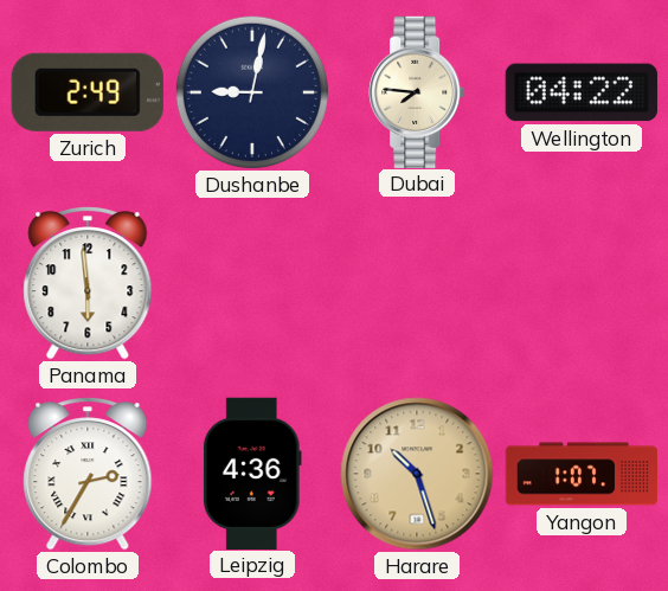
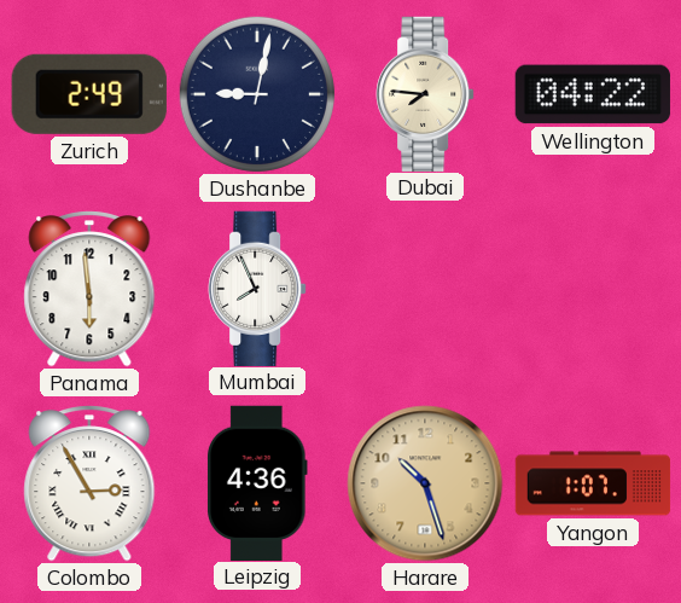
Mumbai: none -> 7:56
Colombo: 2:35 -> 2:55
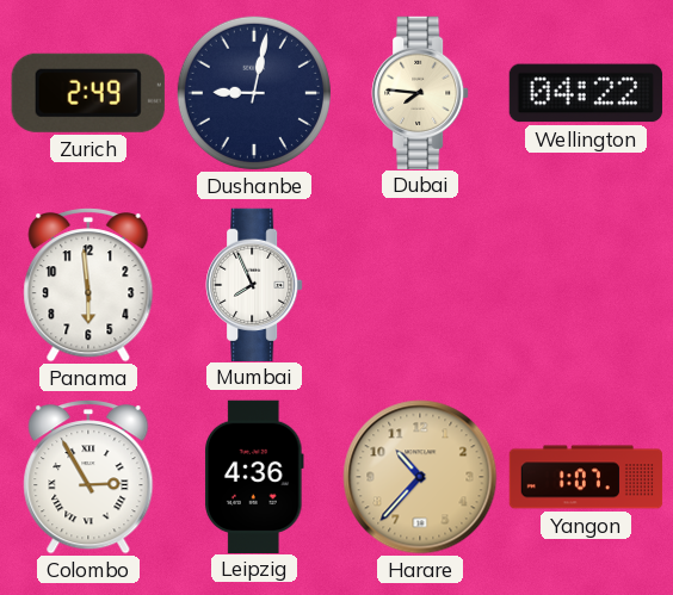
Harare: 10:27 -> 10:37
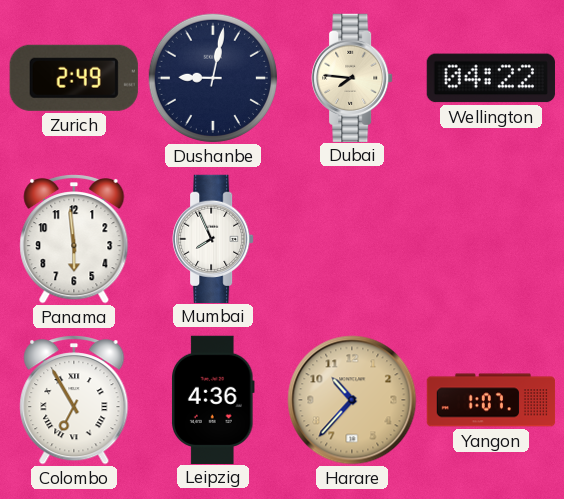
Colombo: 2:55 -> 6:55
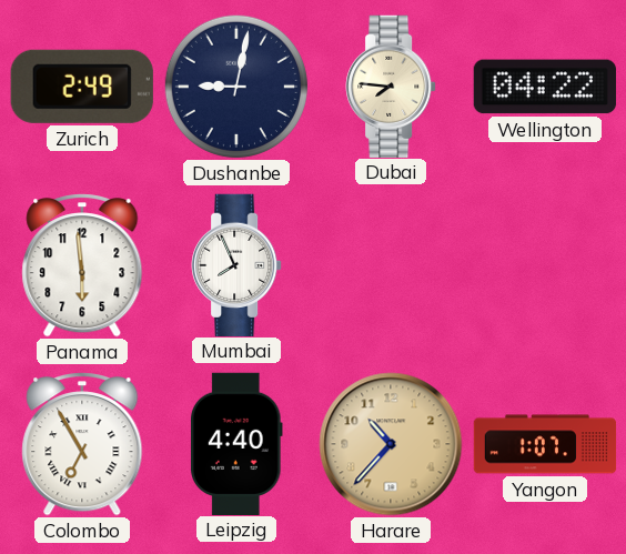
Leipzig: 4:36 -> 4:40
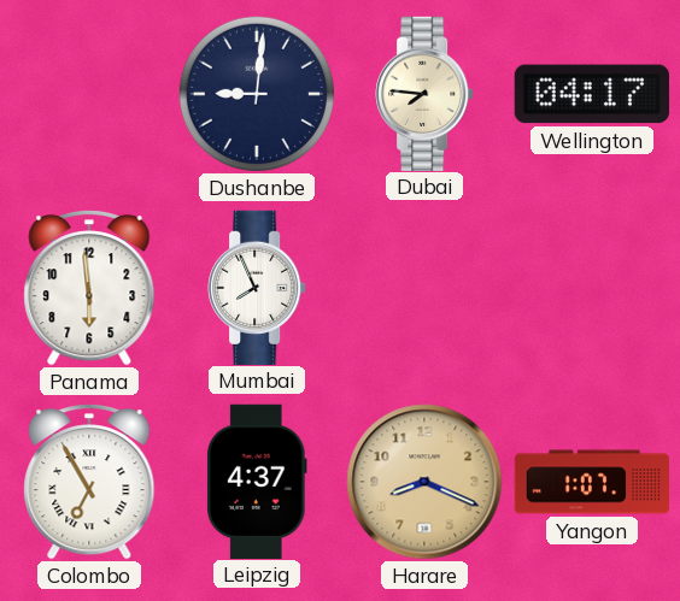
Zurich: 2:49 -> none
Dushanbe: 9:02 -> 9:01
Wellington: 04:22 -> 04:17
Leipzig: 4:40 -> 4:37
Harare: 10:37 -> 8:19
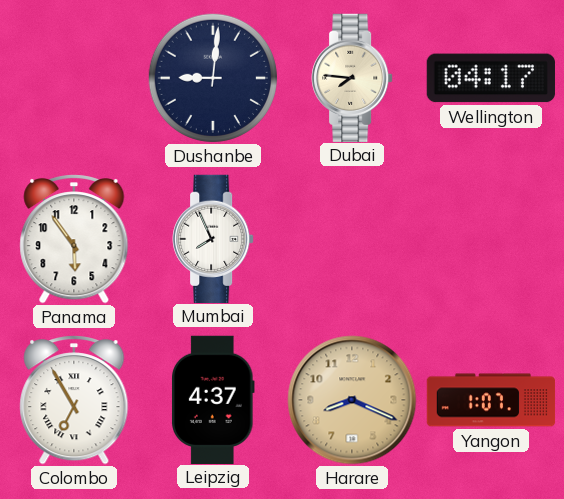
Panama: 5:59 -> 5:54
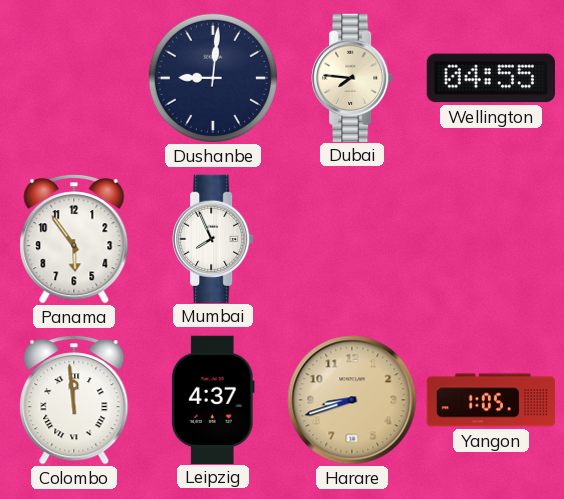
Wellington: 04:17 -> 04:55
Colombo: 6:55 -> 11:59
Harare: 8:19 -> 8:42
Yangon: 1:07 -> 1:05
